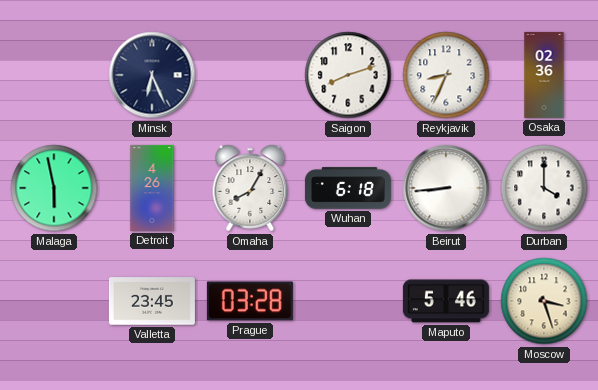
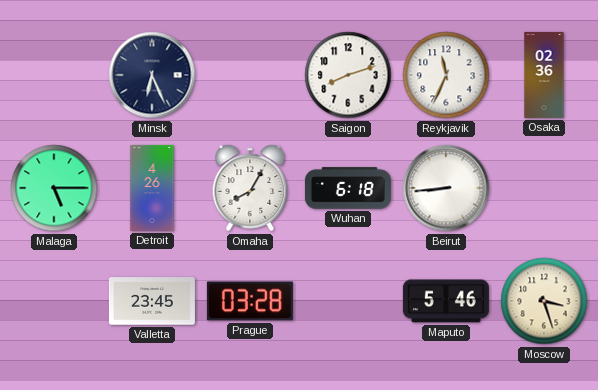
Reykjavik: 8:34 -> 11:34
Malaga: 5:58 -> 5:15
Durban: 4:00 -> none
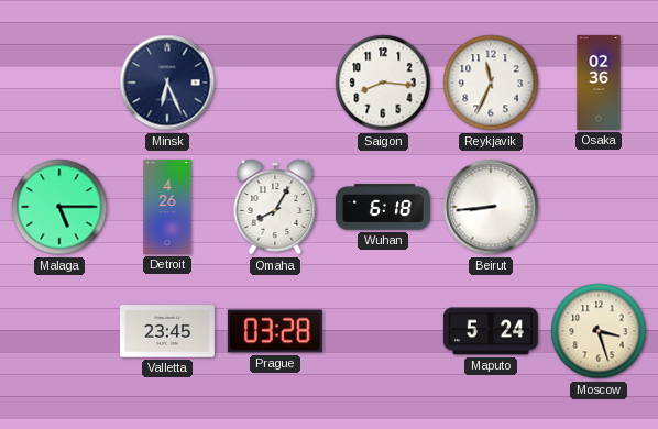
Saigon: 8:12 -> 8:16
Maputo: 5:46 -> 5:24
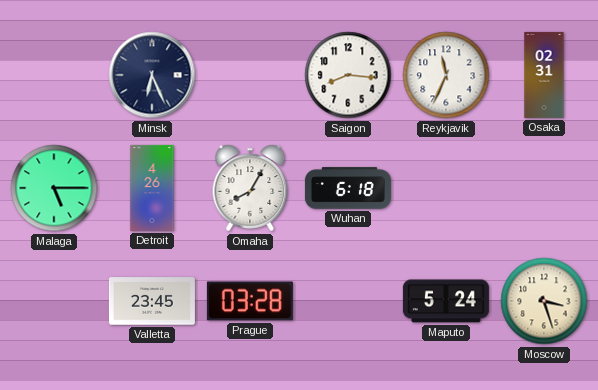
Osaka: 02:36 -> 02:31
Beirut: 8:44 -> none
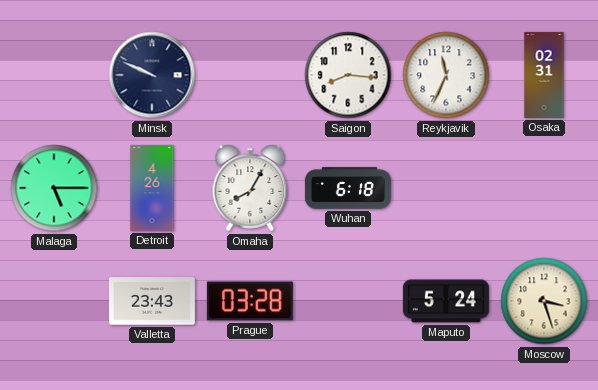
Minsk: 6:26 -> 9:49
Valletta: 23:45 -> 23:43
